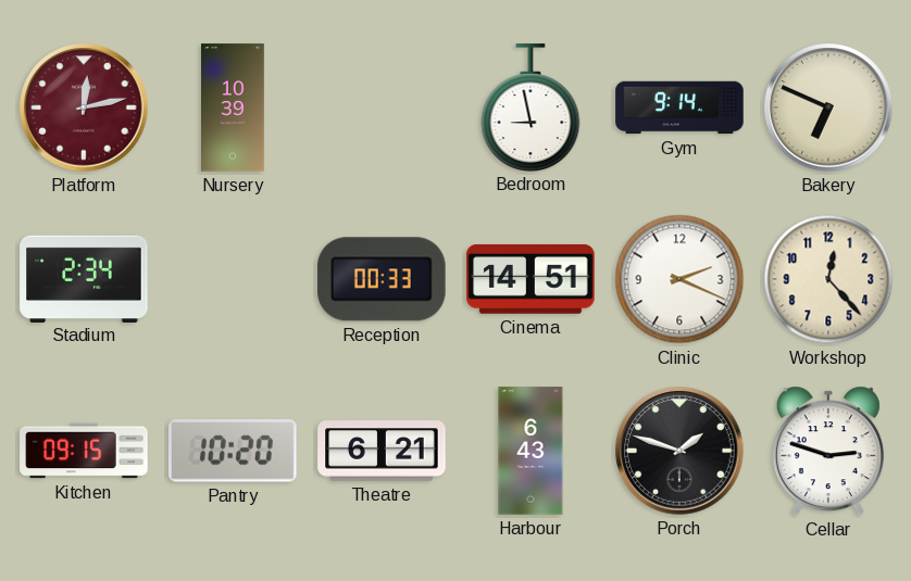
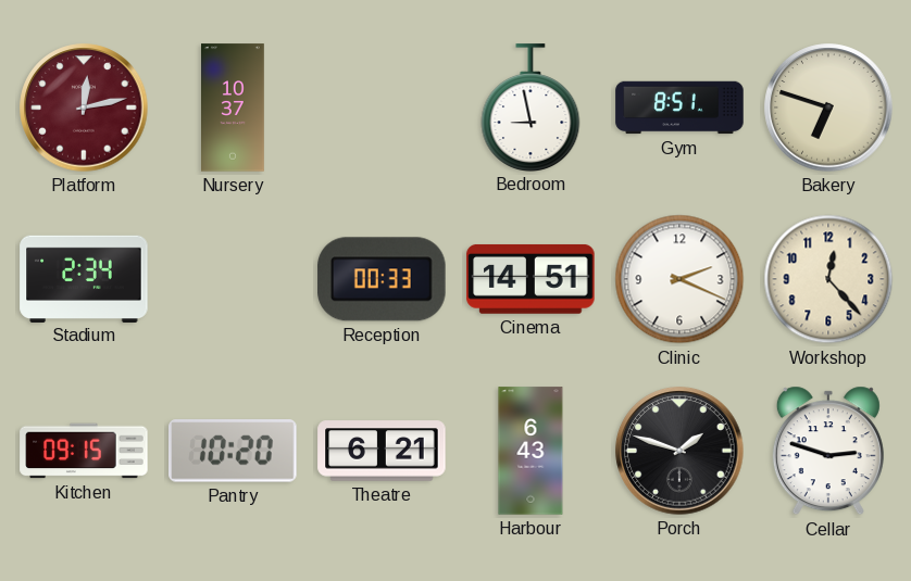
Nursery: 10:39 -> 10:37
Gym: 9:14 -> 8:51
Bakery: 6:49 -> 6:48
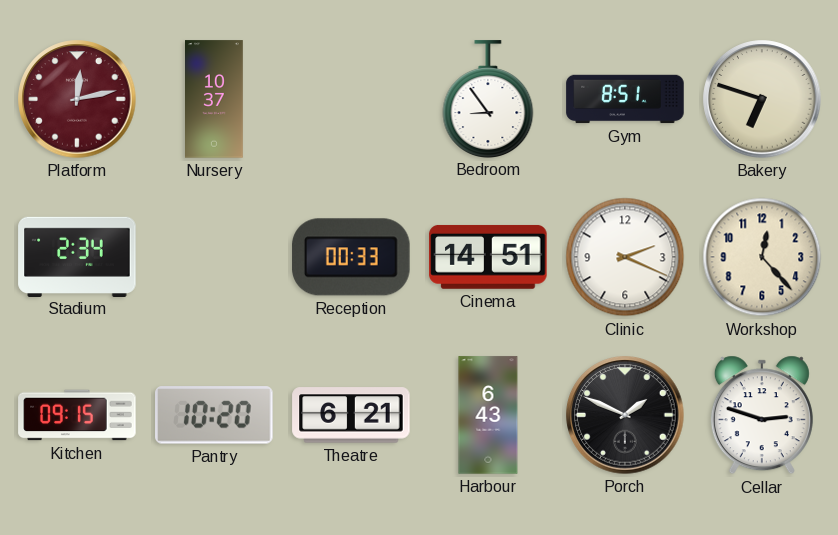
Bedroom: 8:58 -> 8:54
Porch: 1:48 -> 1:49
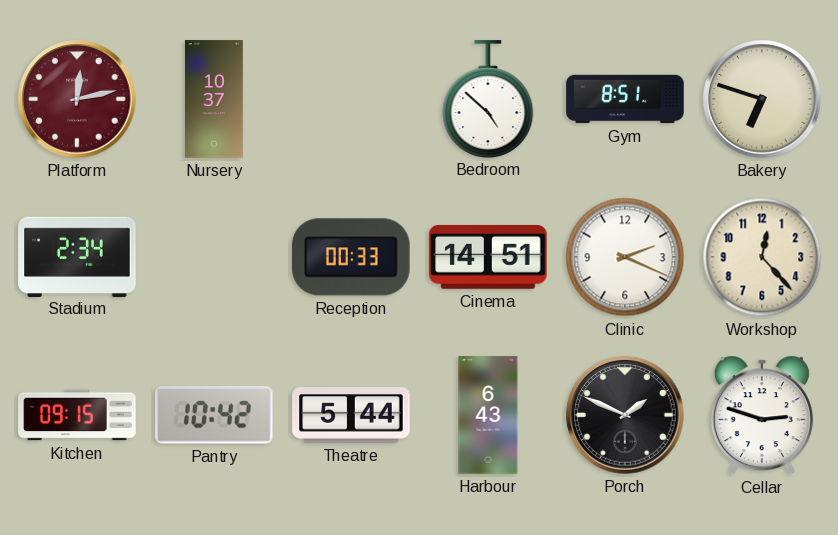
Bedroom: 8:54 -> 4:52
Pantry: 10:20 -> 10:42
Theatre: 6:21 -> 5:44
